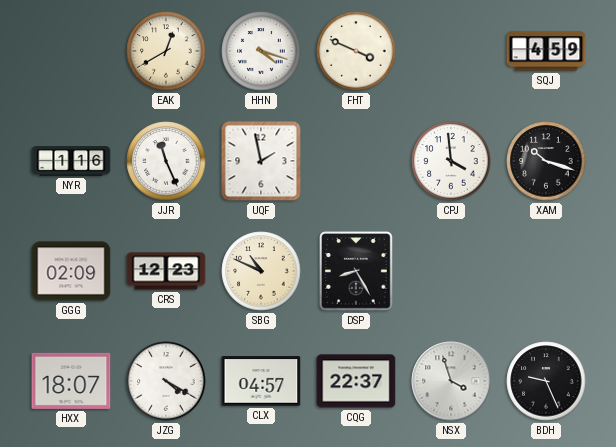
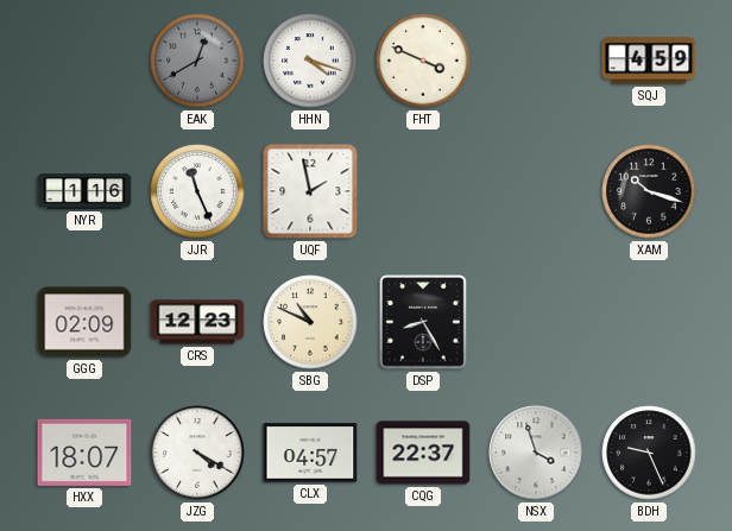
EAK dial: cream -> grey
CPJ: 3:59 -> none
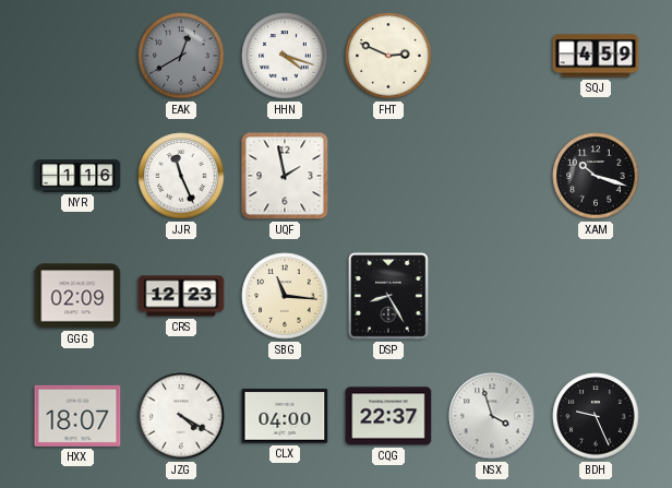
FHT: 3:49 -> 2:49
SBG: 10:49 -> 11:16
CLX: 04:57 -> 04:00
